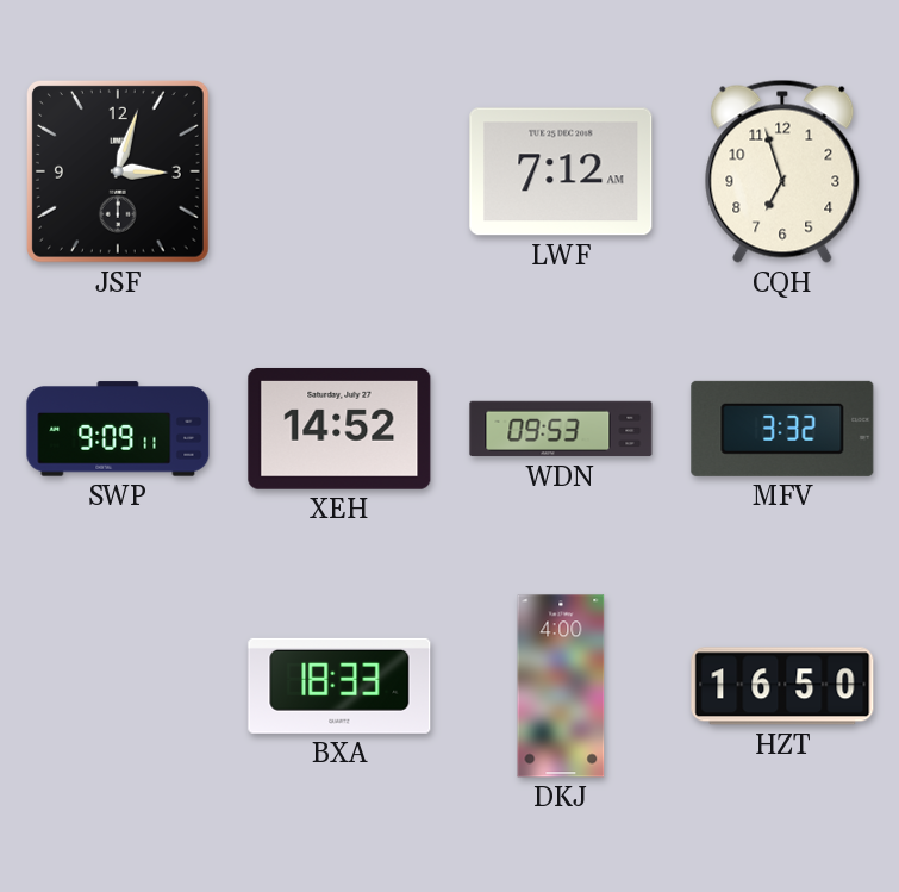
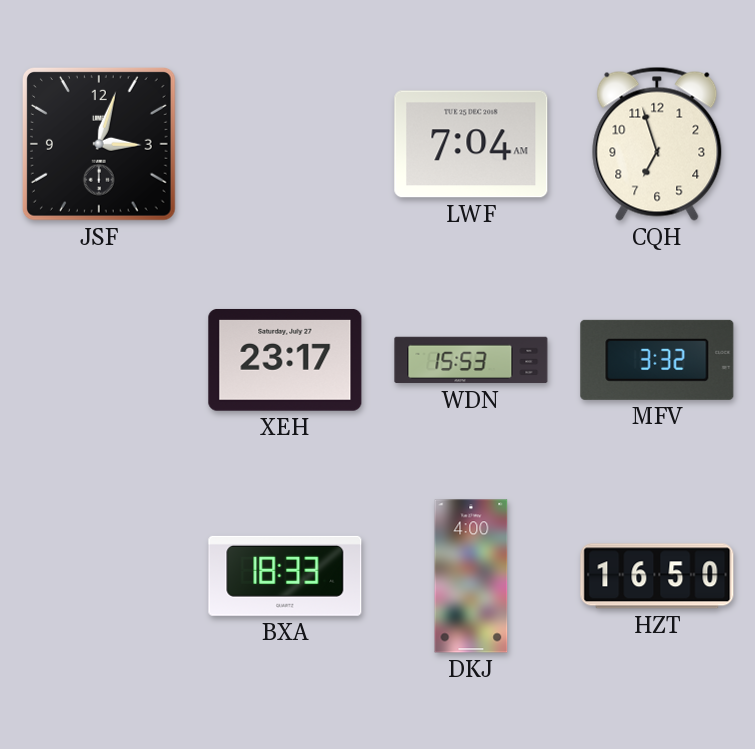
LWF: 7:12 -> 7:04
SWP: 9:09 -> none
XEH: 14:52 -> 23:17
WDN: 09:53 -> 15:53
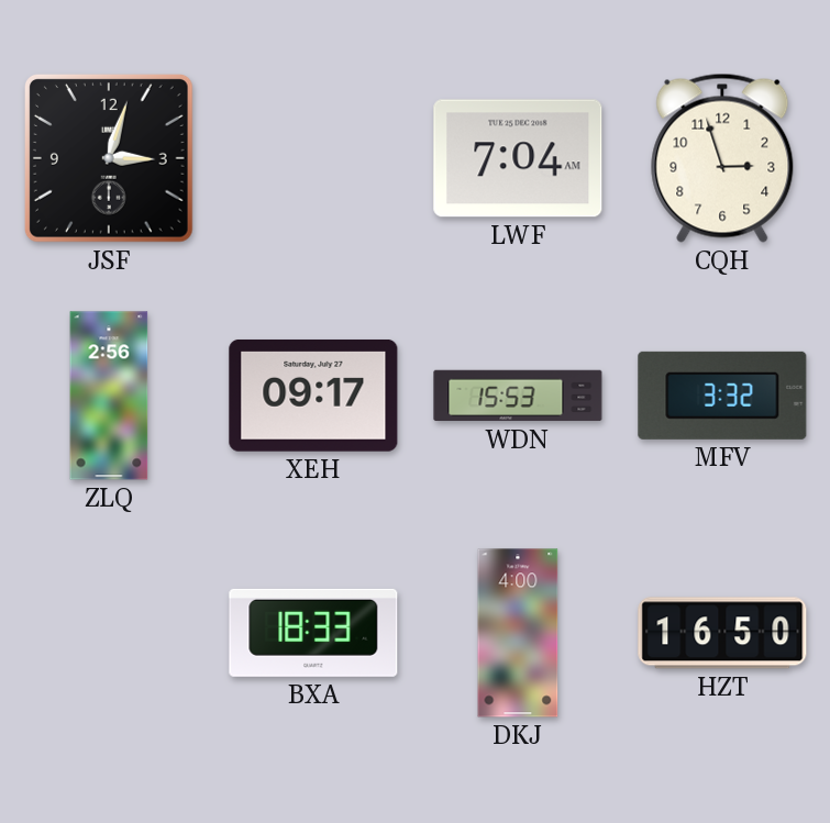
CQH: 6:57 -> 2:57
ZLQ: none -> 2:56
XEH: 23:17 -> 09:17
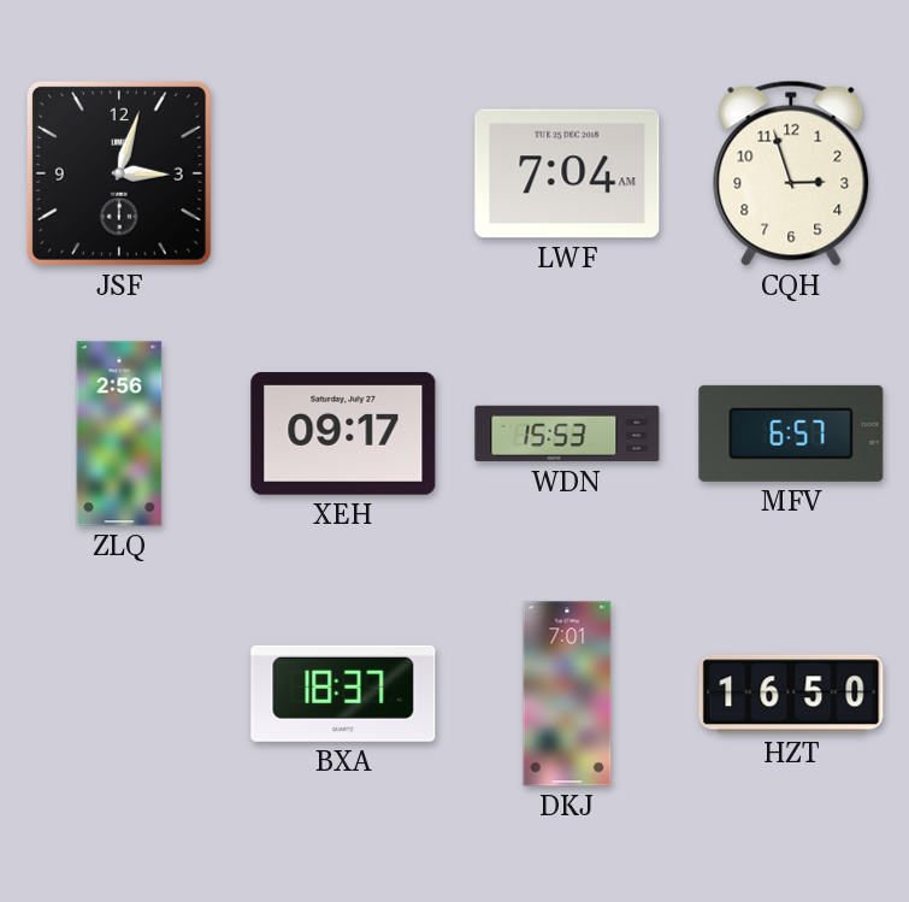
MFV: 3:32 -> 6:57
BXA: 18:33 -> 18:37
DKJ: 4:00 -> 7:01
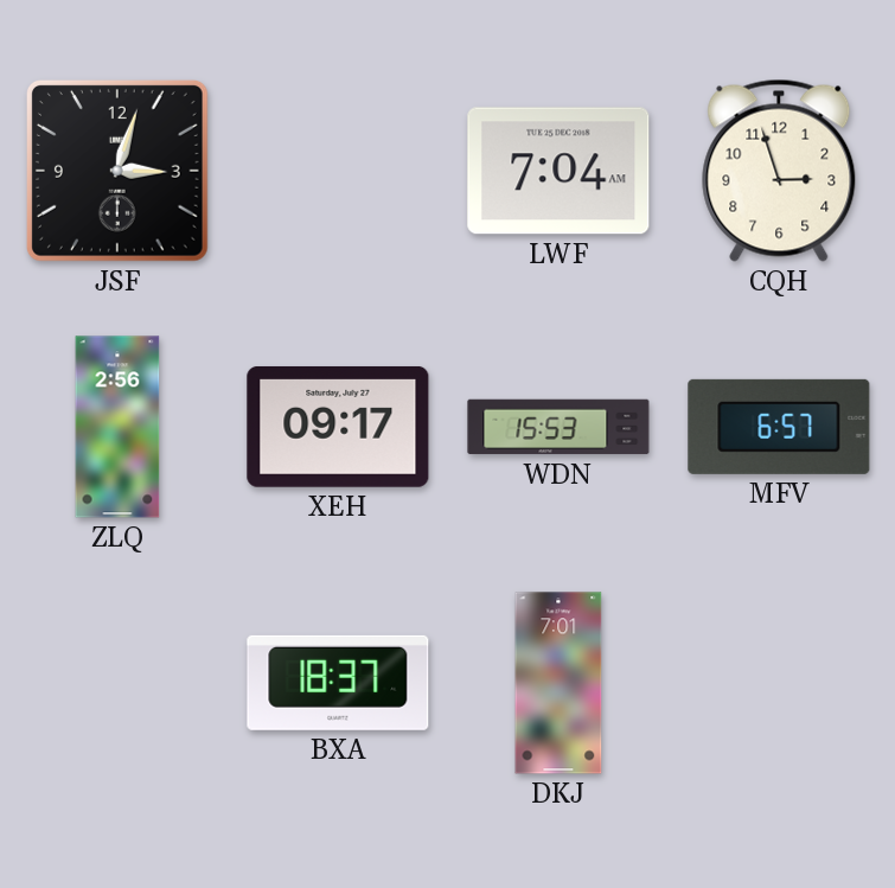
HZT: 16:50 -> none
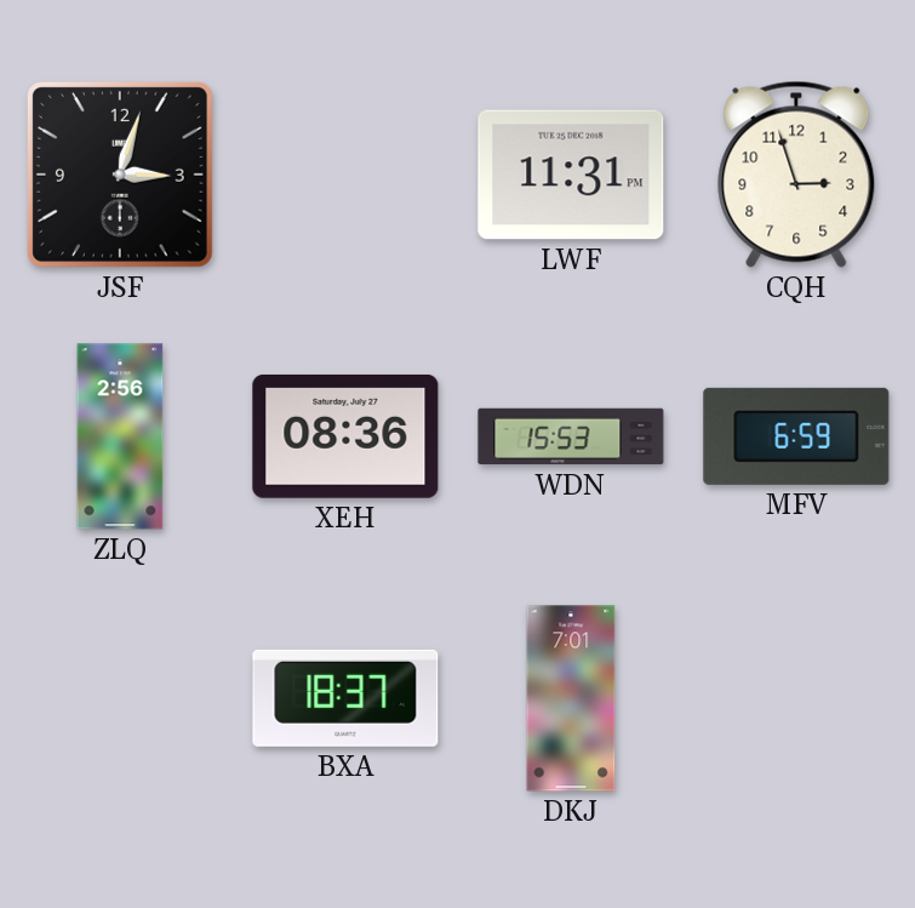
LWF: 7:04 -> 11:31
XEH: 09:17 -> 08:36
MFV: 6:57 -> 6:59
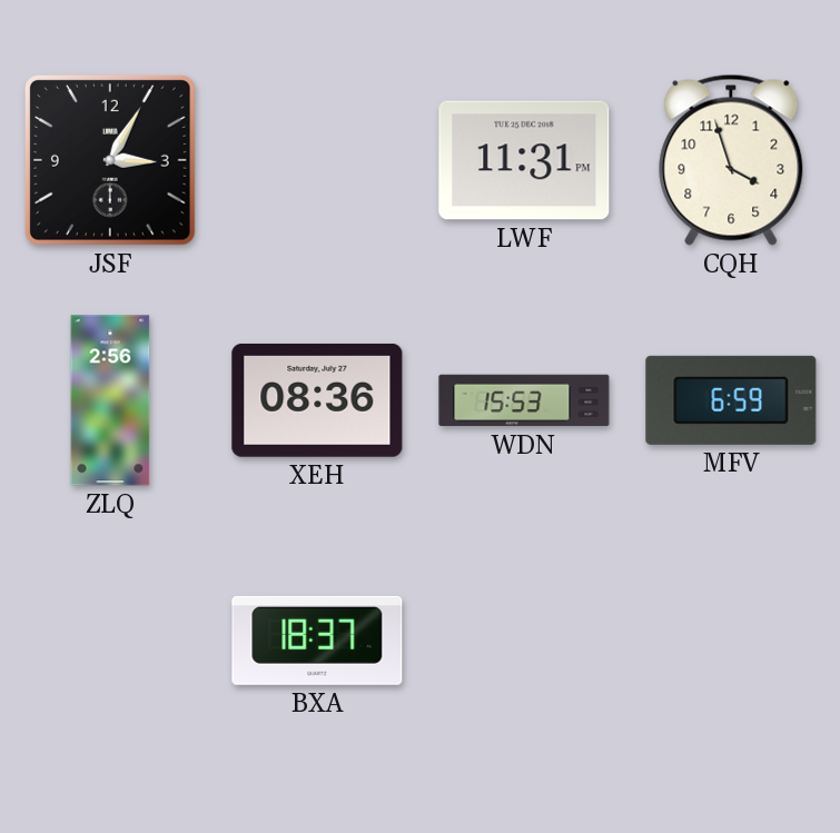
JSF: 3:03 -> 3:05
CQH: 2:57 -> 3:57
DKJ: 7:01 -> none
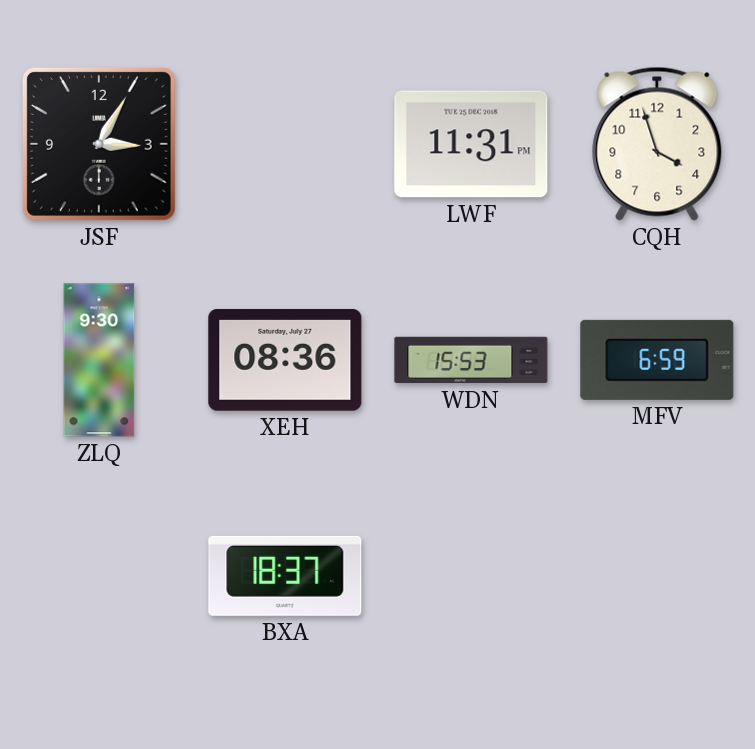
ZLQ: 2:56 -> 9:30
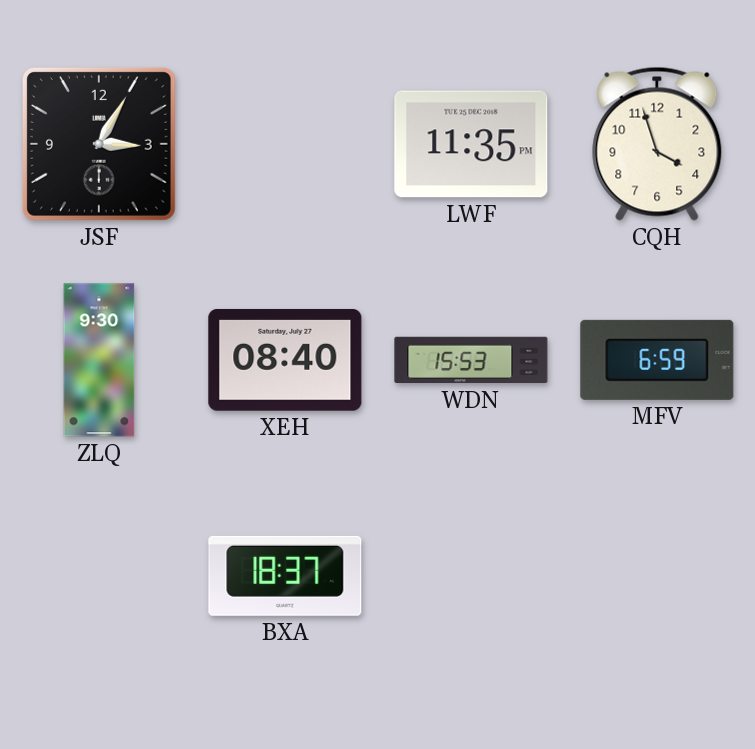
LWF: 11:31 -> 11:35
XEH: 08:36 -> 08:40
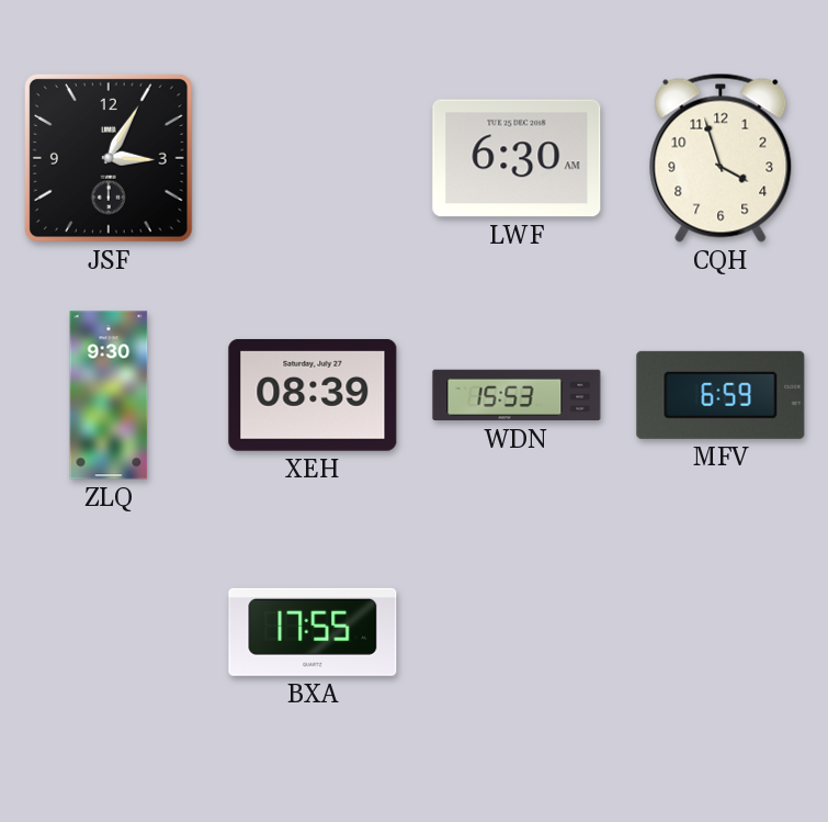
LWF: 11:35 -> 6:30
XEH: 08:40 -> 08:39
BXA: 18:37 -> 17:55
